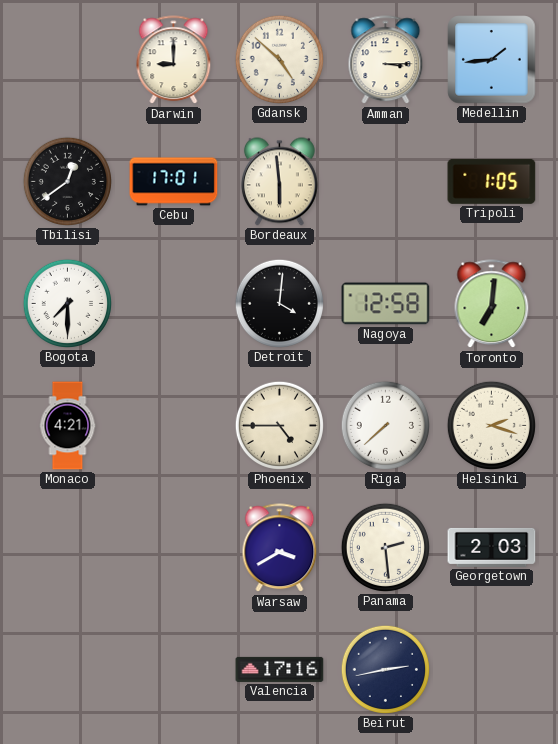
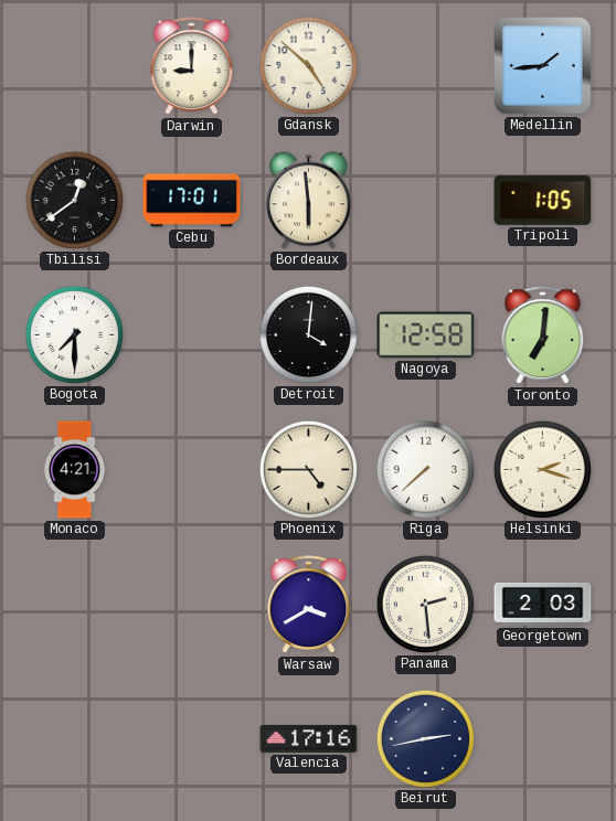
Amman: 3:15 -> none
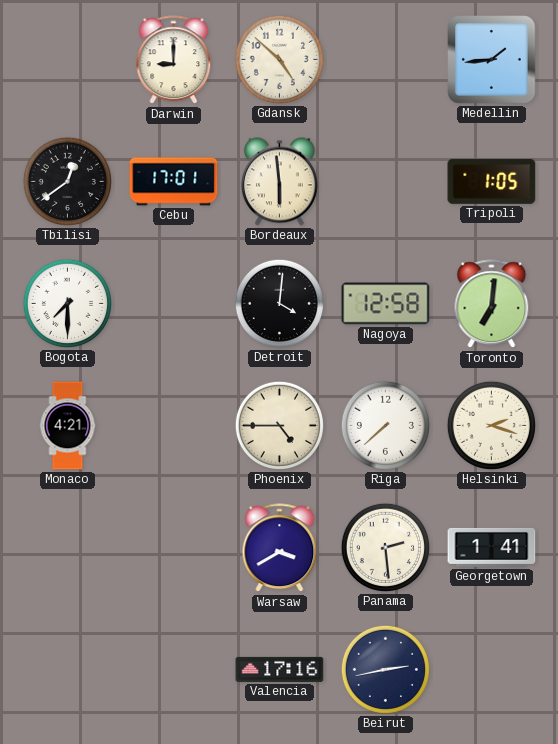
Georgetown: 2:03 -> 1:41
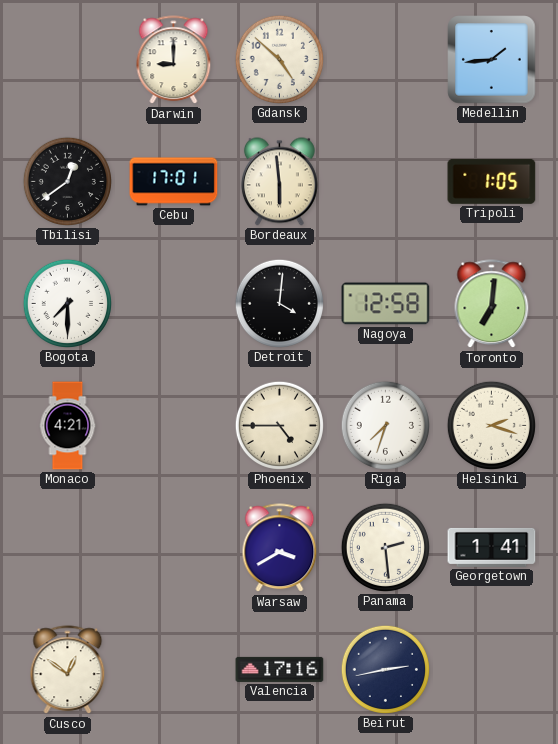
Riga: 7:38 -> 7:33
Cusco: none -> 12:51
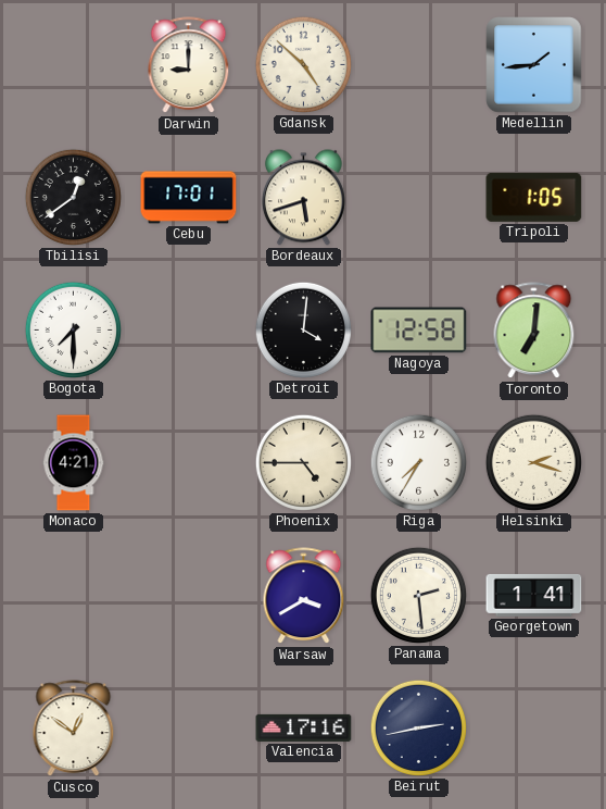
Bordeaux: 5:59 -> 5:42
Riga: 7:33 -> 7:35
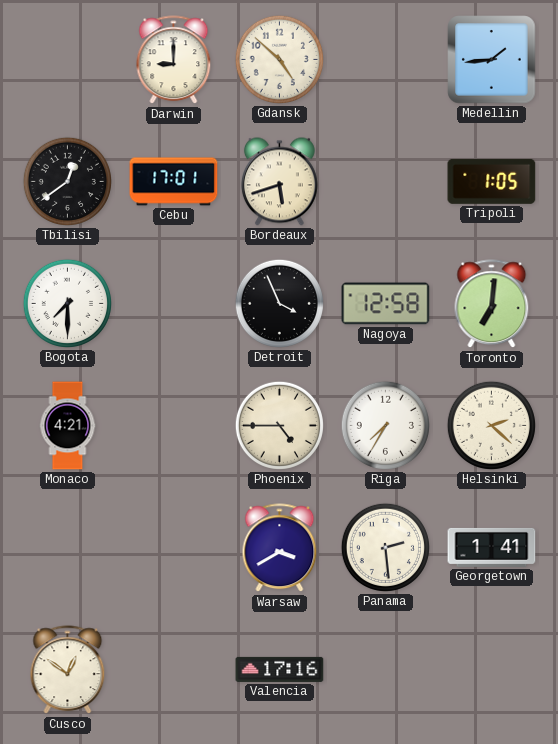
Detroit: 4:01 -> 3:56
Helsinki: 2:18 -> 2:22
Beirut: 2:43 -> none
